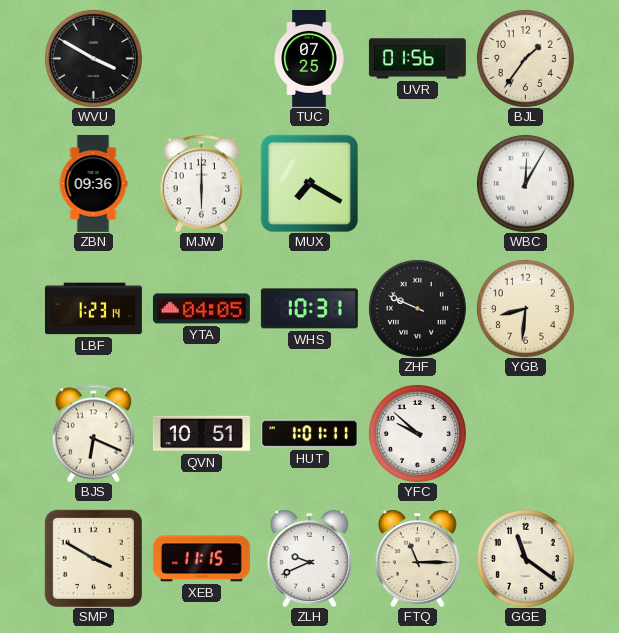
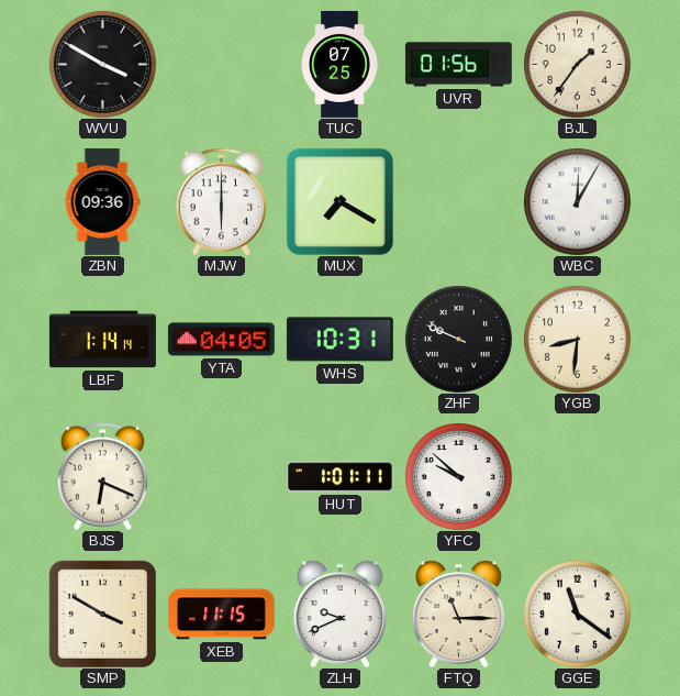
LBF: 1:23 -> 1:14
QVN: 10:51 -> none
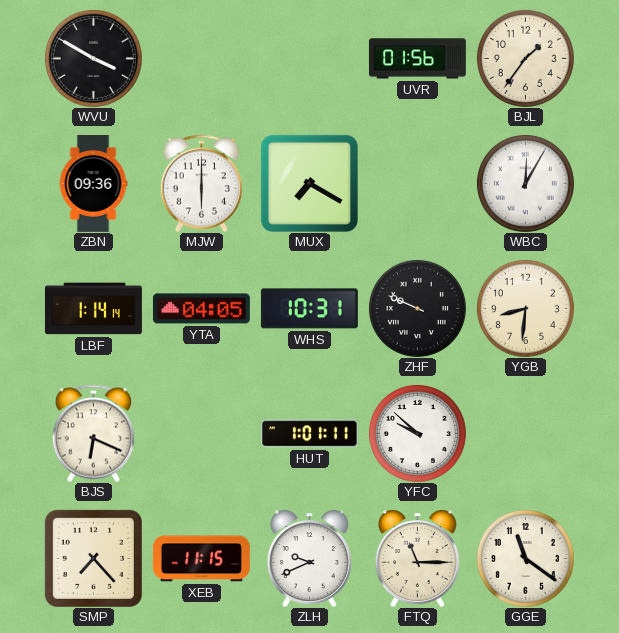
TUC: 07:25 -> none
SMP: 3:50 -> 7:23
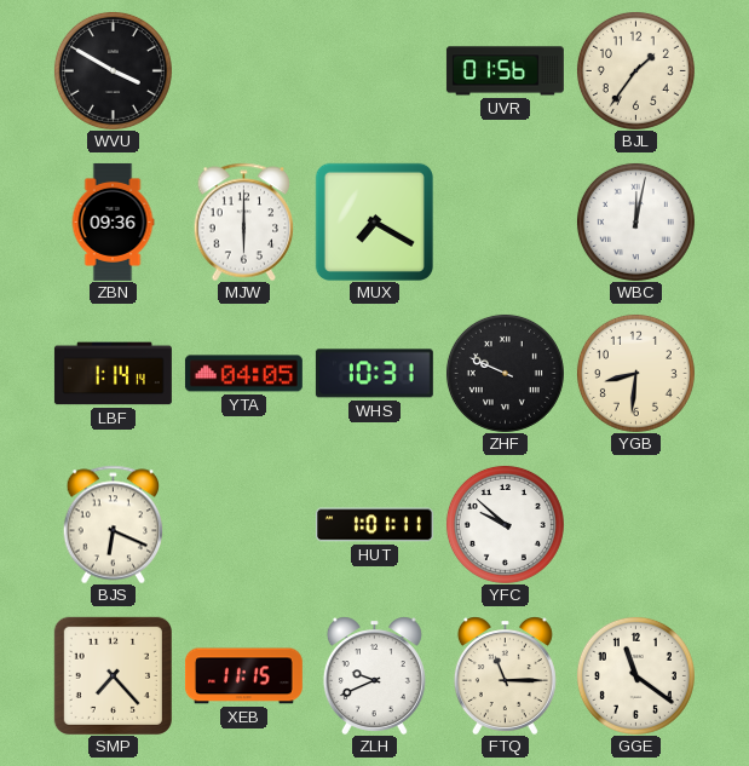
WBC: 12:05 -> 12:02
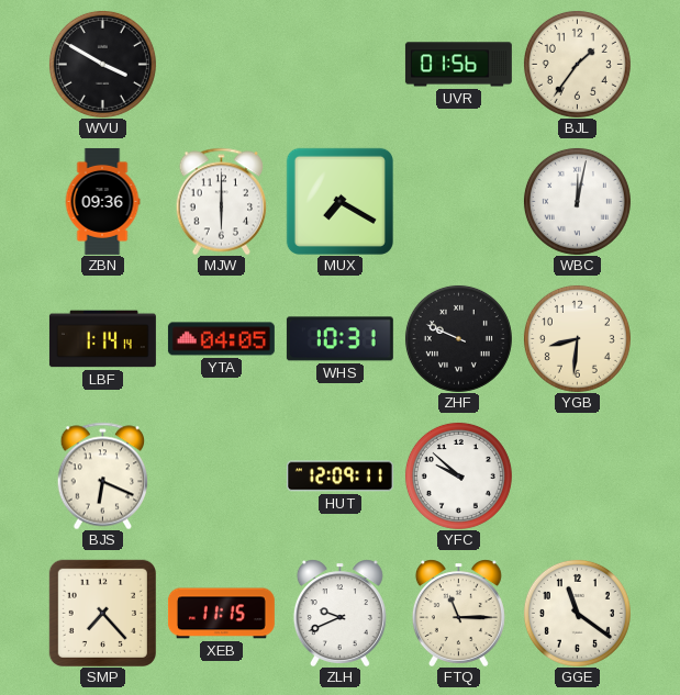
HUT: 1:01 -> 12:09
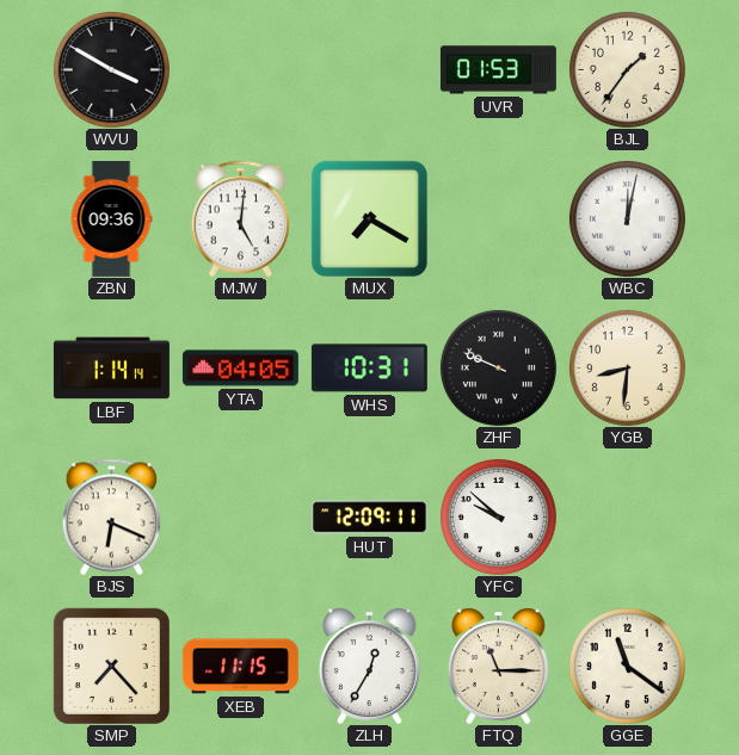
UVR: 01:56 -> 01:53
MJW: 6:00 -> 5:01
ZLH: 9:41 -> 12:35
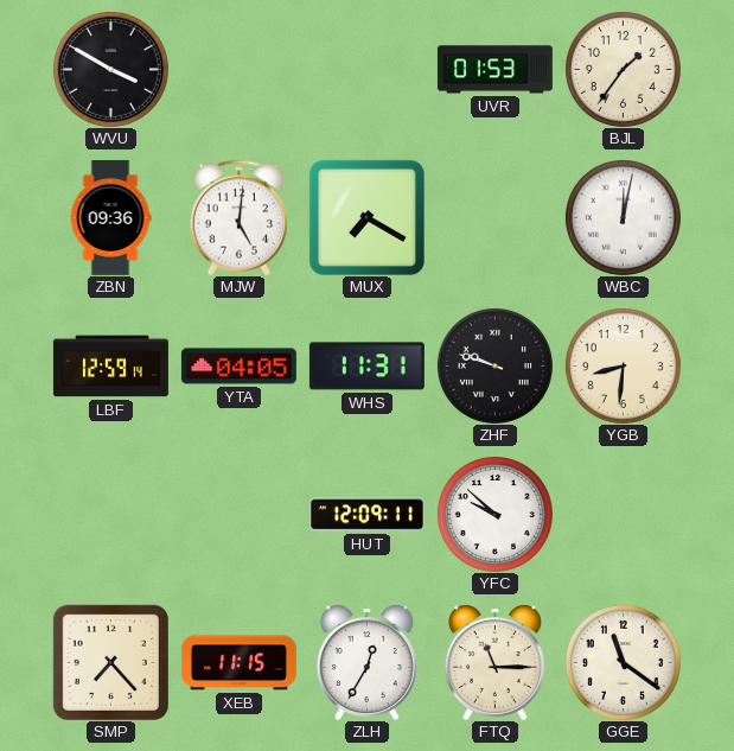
LBF: 1:14 -> 12:59
WHS: 10:31 -> 11:31
ZHF: 9:49 -> 9:48
BJS: 6:19 -> none
